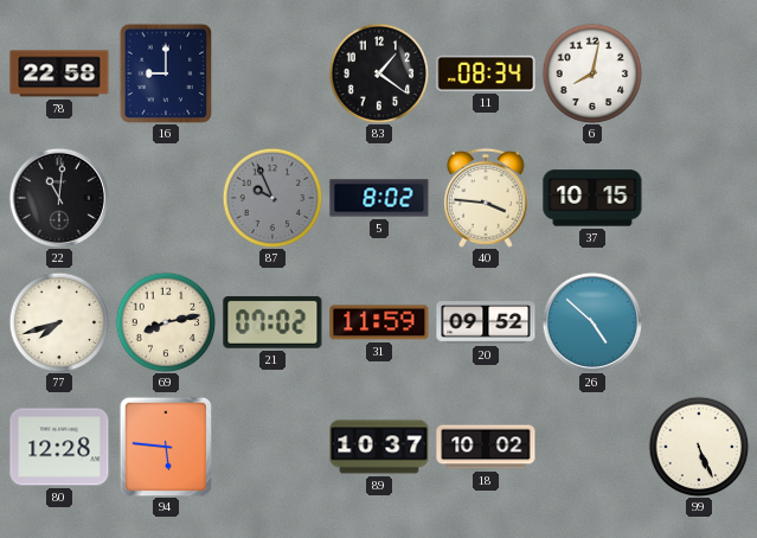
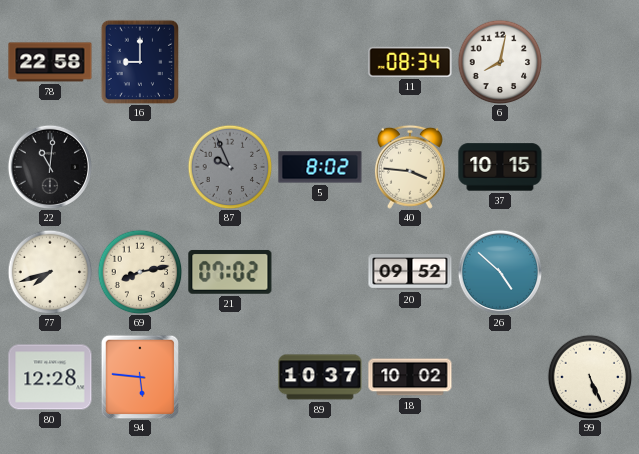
83: 1:21 -> none
31: 11:59 -> none
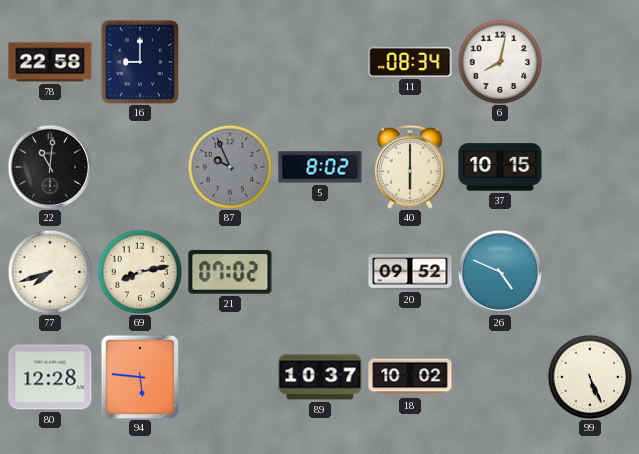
40: 3:46 -> 6:00
26: 4:52 -> 4:49
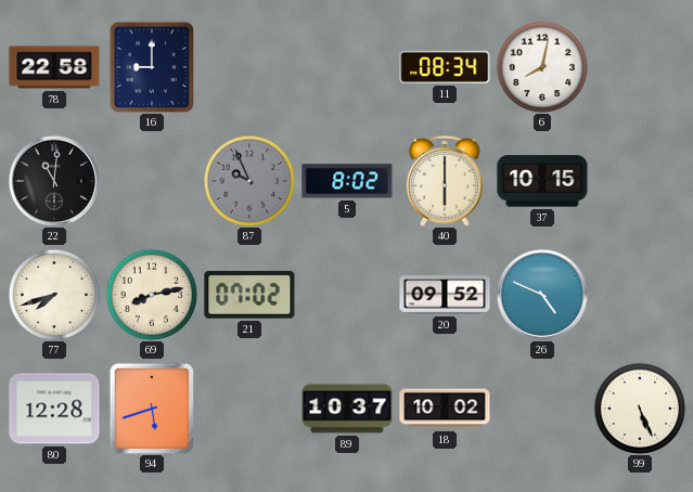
94: 5:46 -> 5:42
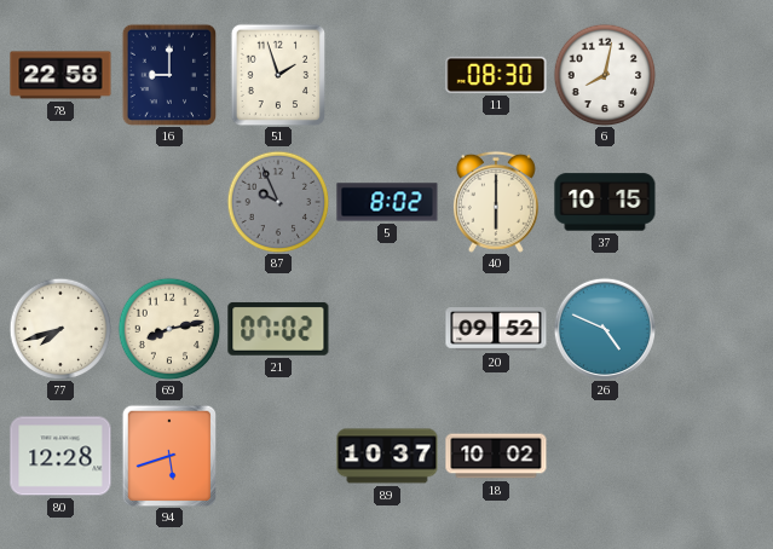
51: none -> 1:57
11: 08:34 -> 08:30
22: 11:01 -> none
99: 5:26 -> none
